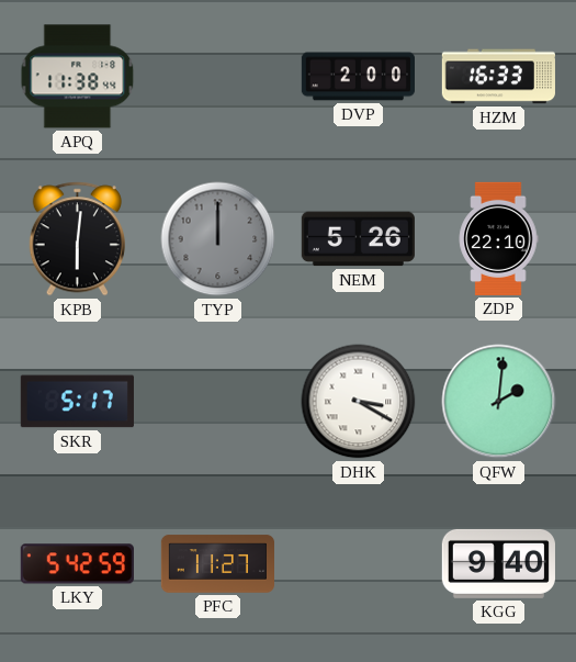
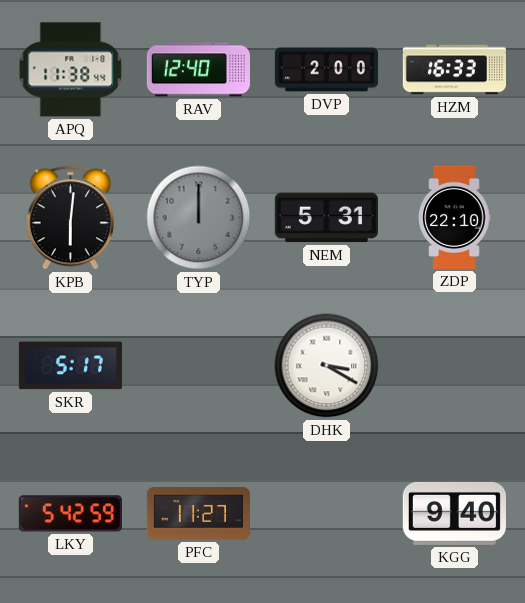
RAV: none -> 12:40
NEM: 5:26 -> 5:31
QFW: 2:01 -> none
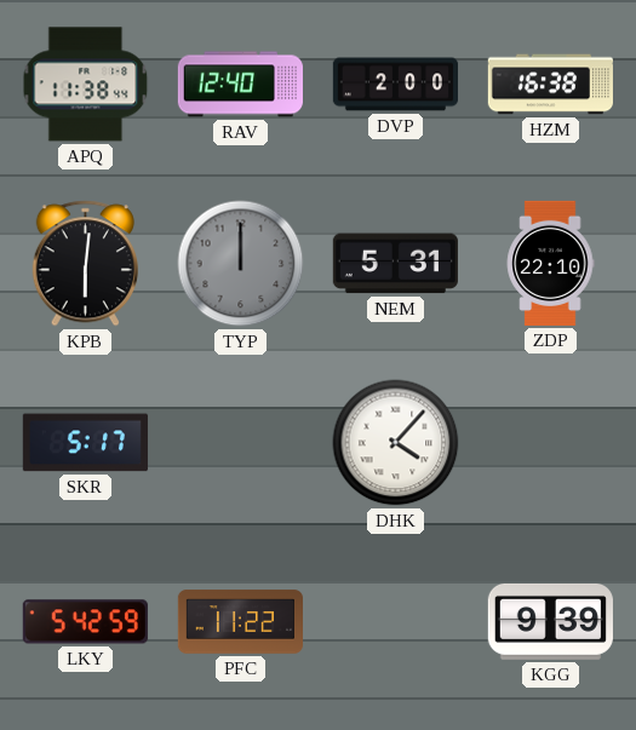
HZM: 16:33 -> 16:38
DHK: 3:20 -> 4:07
PFC: 11:27 -> 11:22
KGG: 9:40 -> 9:39
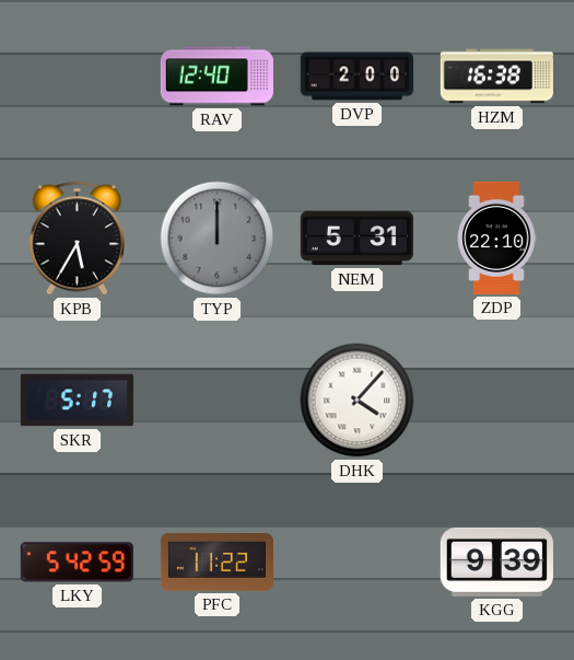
APQ: 11:38 -> none
KPB: 6:01 -> 5:35
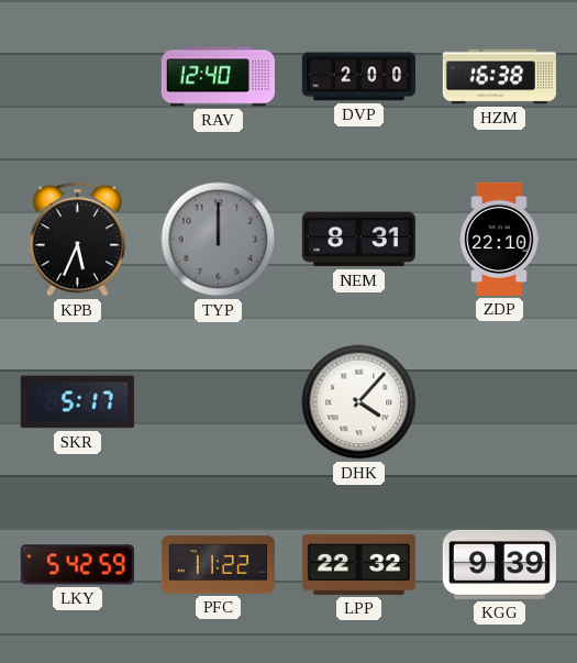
KPB: 5:35 -> 5:34
NEM: 5:31 -> 8:31
LPP: none -> 22:32
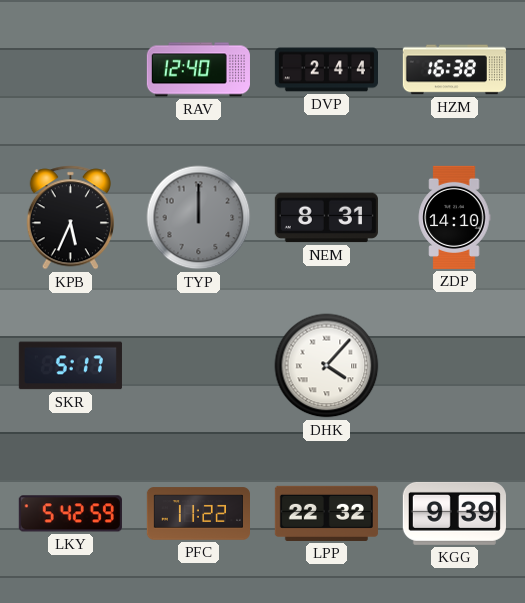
DVP: 2:00 -> 2:44
ZDP: 22:10 -> 14:10
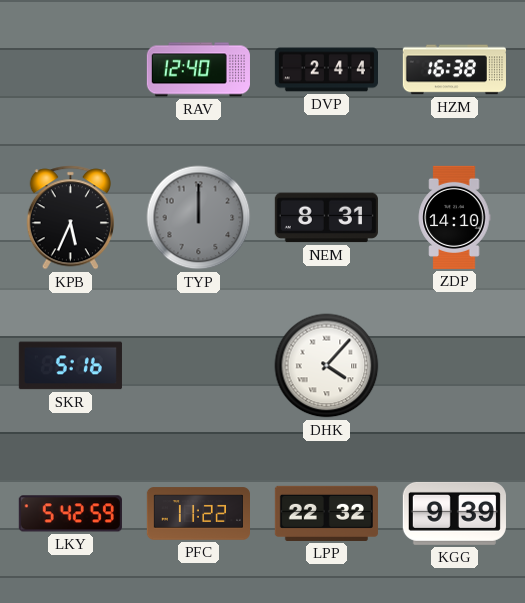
SKR: 5:17 -> 5:16
